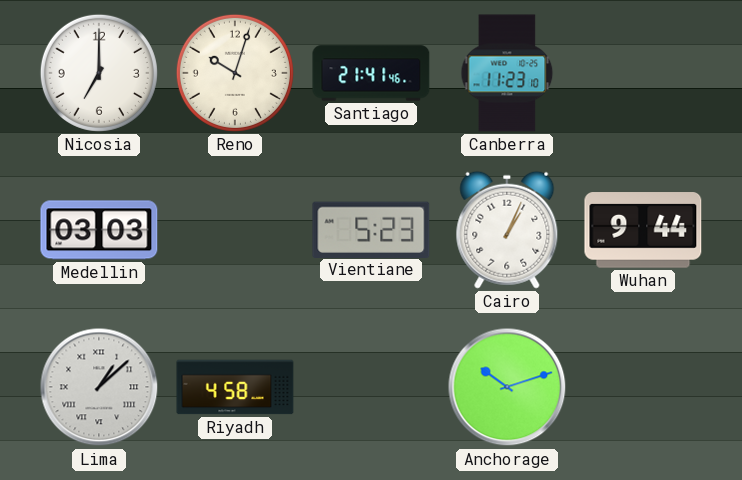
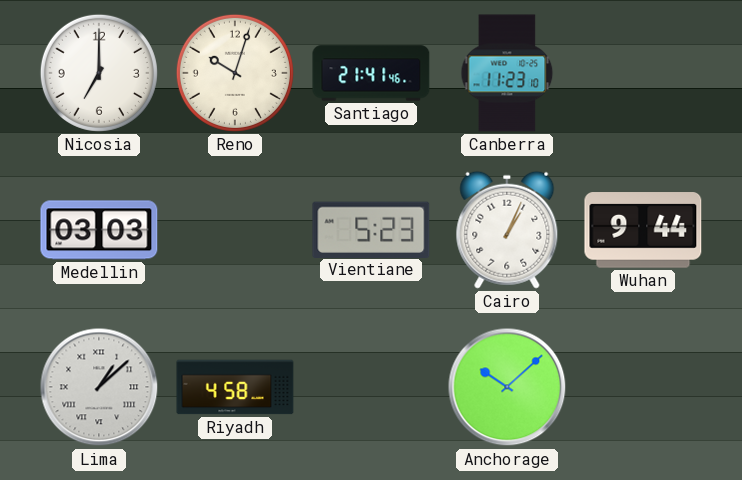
Anchorage: 10:12 -> 10:08
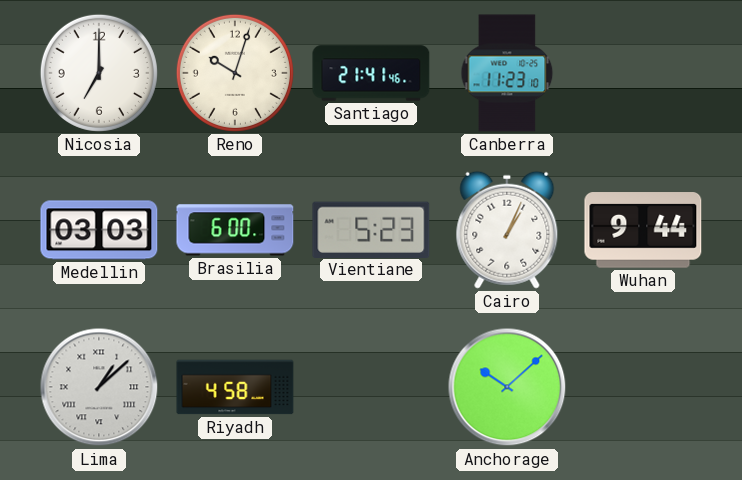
Brasilia: none -> 6:00
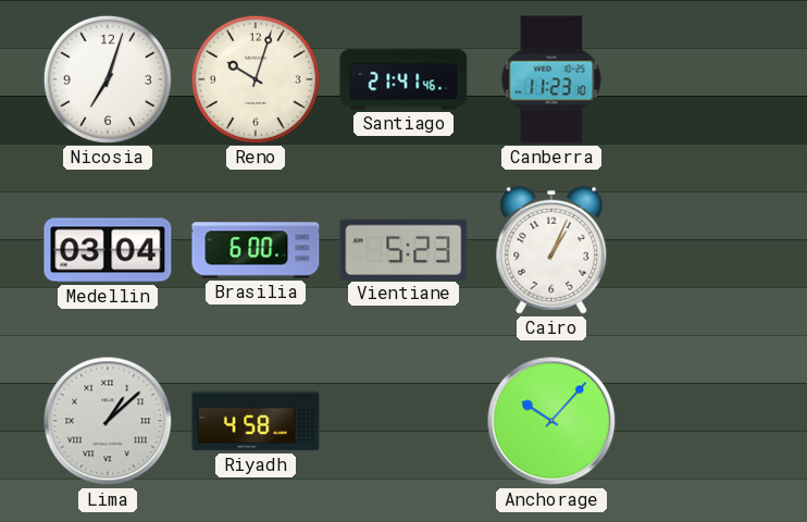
Nicosia: 7:00 -> 7:03
Medellin: 03:03 -> 03:04
Wuhan: 9:44 -> none
Anchorage: 10:08 -> 10:07
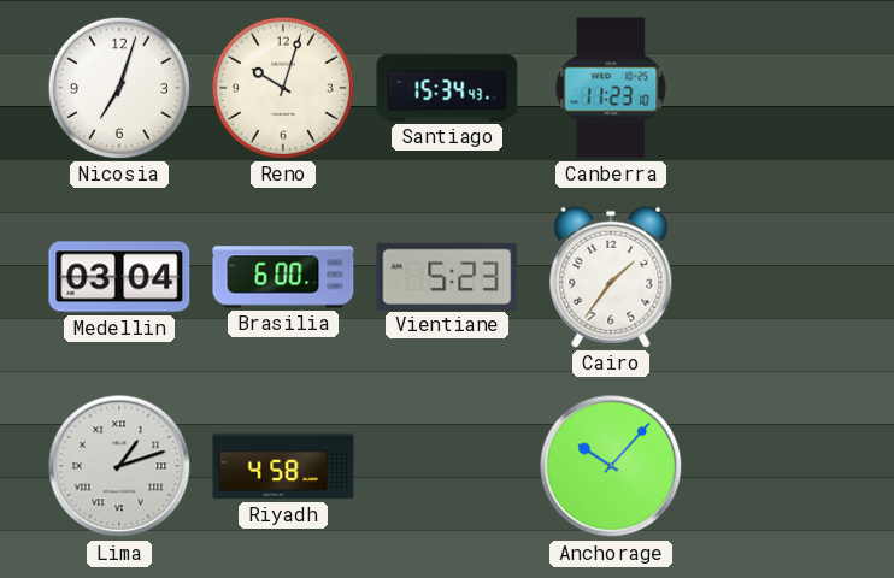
Santiago: 21:41 -> 15:34
Cairo: 1:04 -> 1:36
Lima: 1:08 -> 1:12
